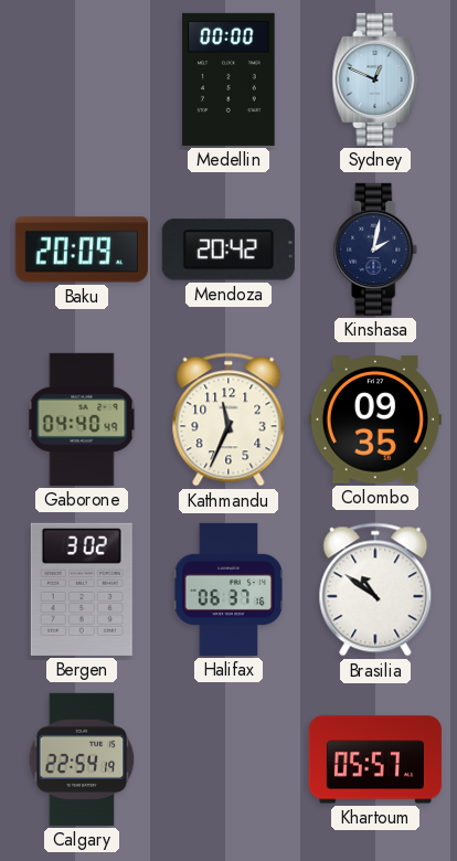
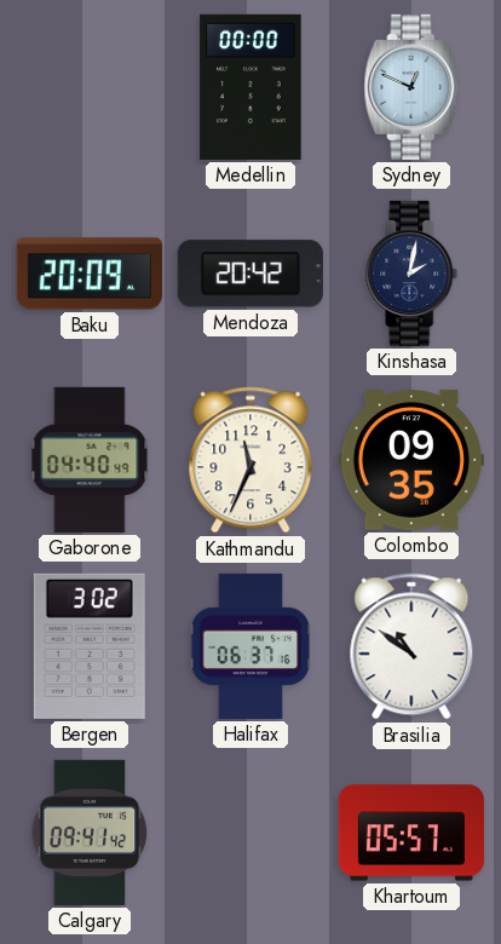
Calgary: 22:54 -> 09:41
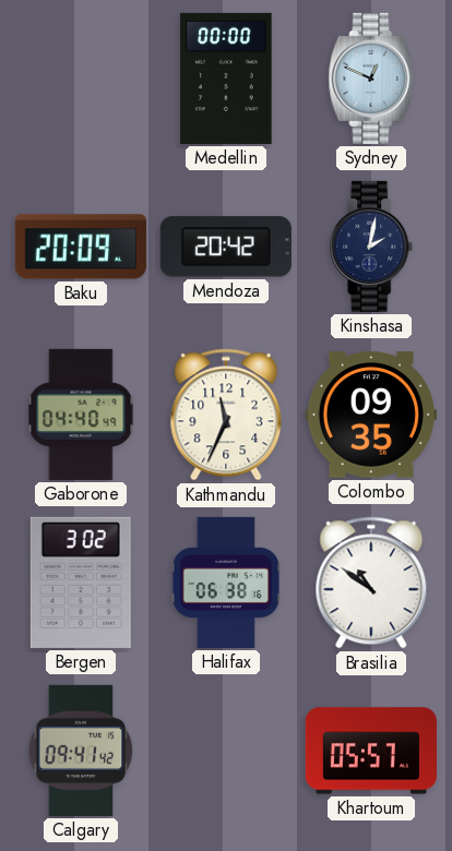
Halifax: 06:37 -> 06:38
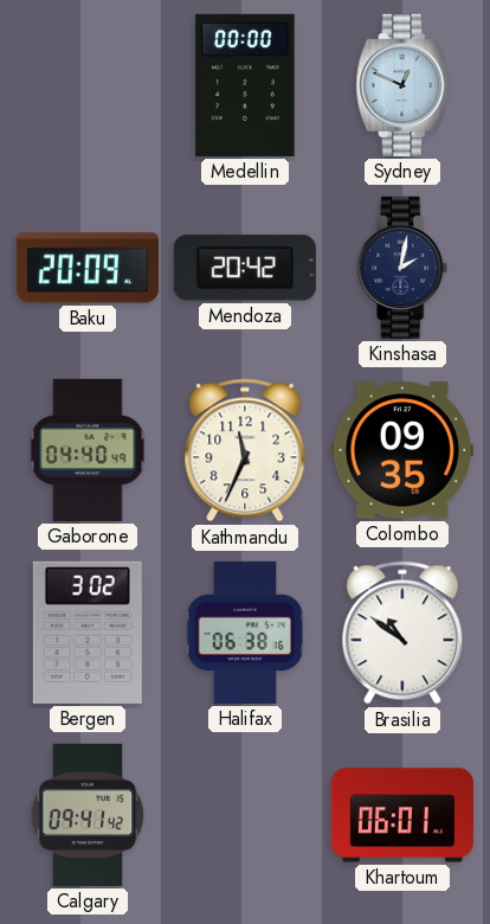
Khartoum: 05:57 -> 06:01
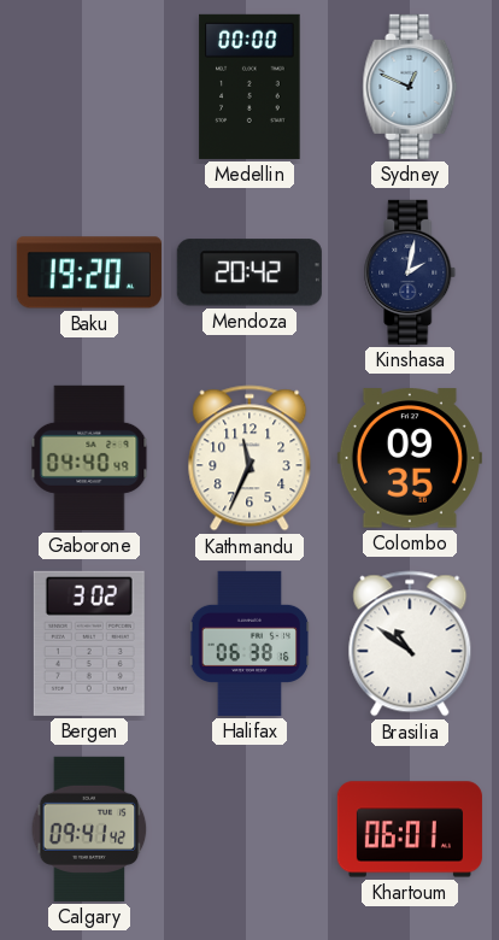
Baku: 20:09 -> 19:20
